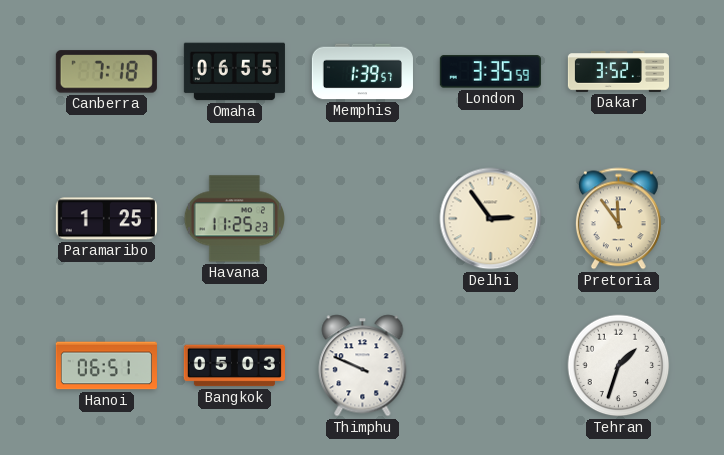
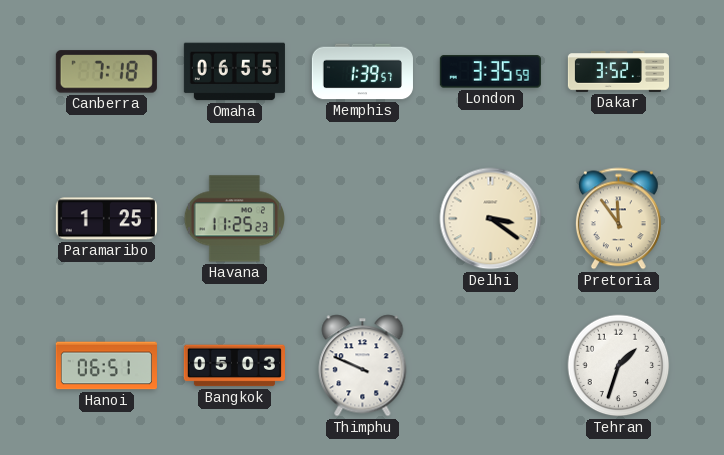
Delhi: 2:54 -> 3:21
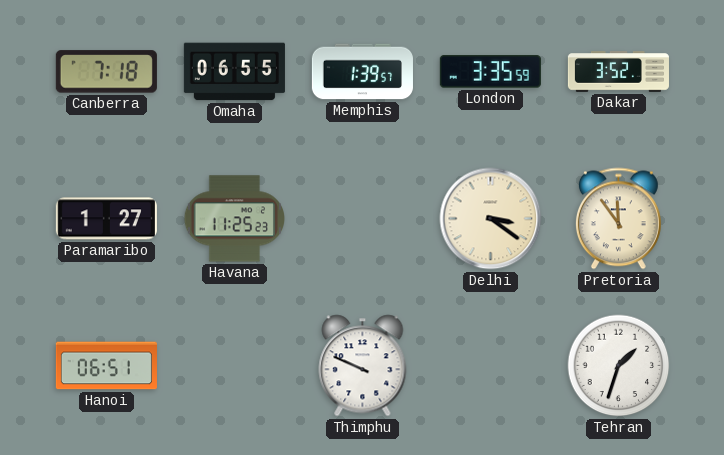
Paramaribo: 1:25 -> 1:27
Bangkok: 05:03 -> none
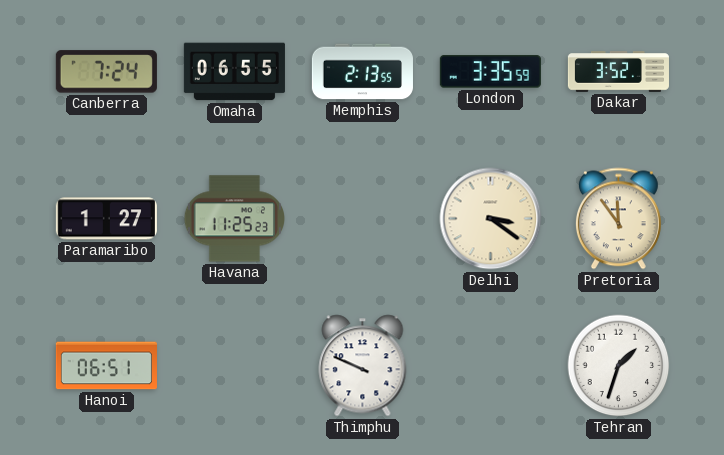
Canberra: 7:18 -> 7:24
Memphis: 1:39 -> 2:13
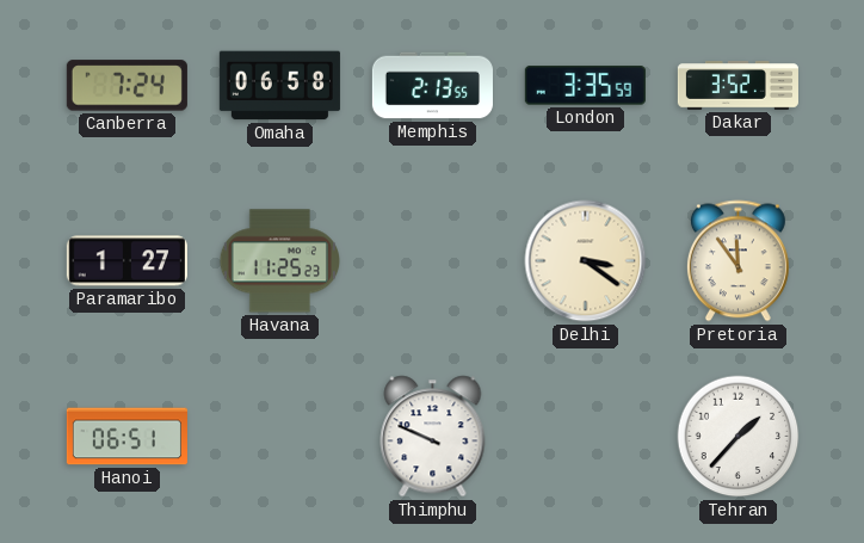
Omaha: 06:55 -> 06:58
Tehran: 1:33 -> 1:37
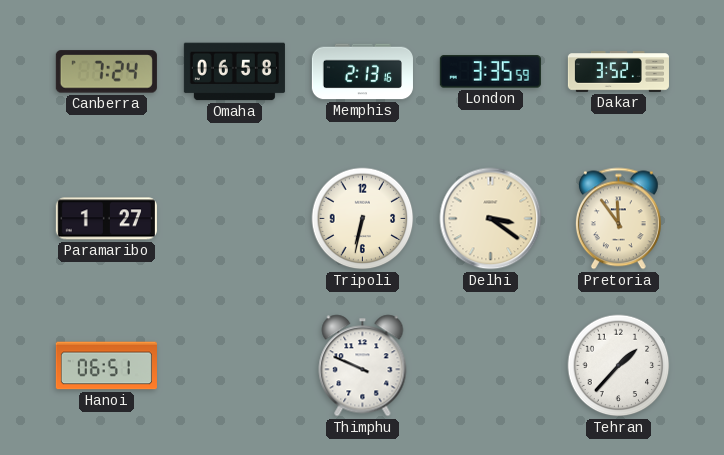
Memphis: 2:13:55 -> 2:13:16
Havana: 11:25 -> none
Tripoli: none -> 6:32
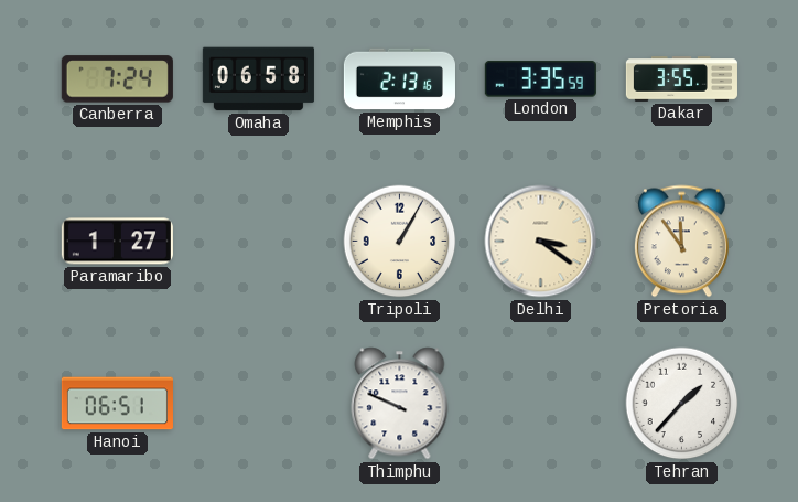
Dakar: 3:52 -> 3:55
Tripoli: 6:32 -> 1:05
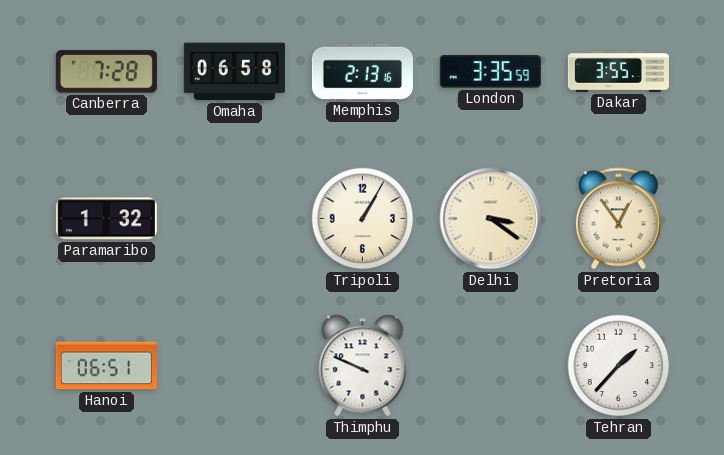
Canberra: 7:24 -> 7:28
Paramaribo: 1:27 -> 1:32
Pretoria: 11:54 -> 12:54
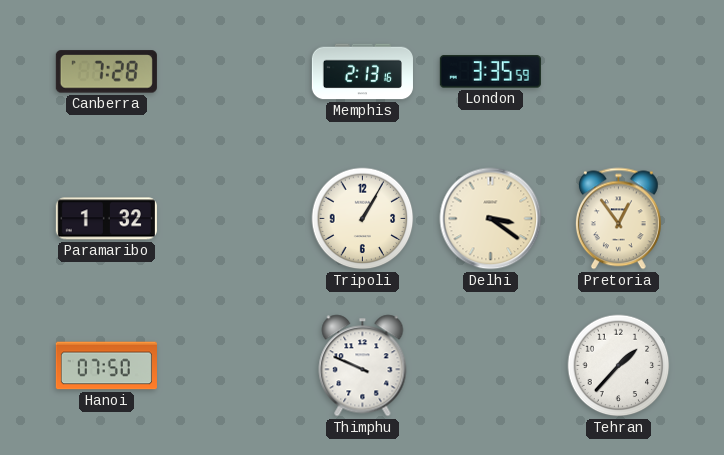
Omaha: 06:58 -> none
Dakar: 3:55 -> none
Hanoi: 06:51 -> 07:50
